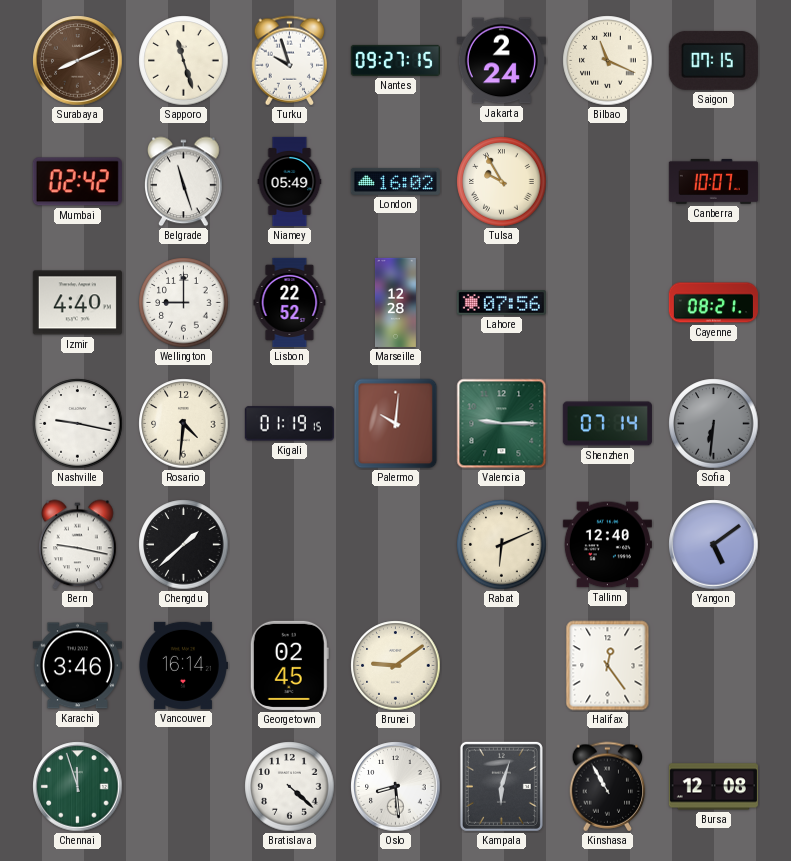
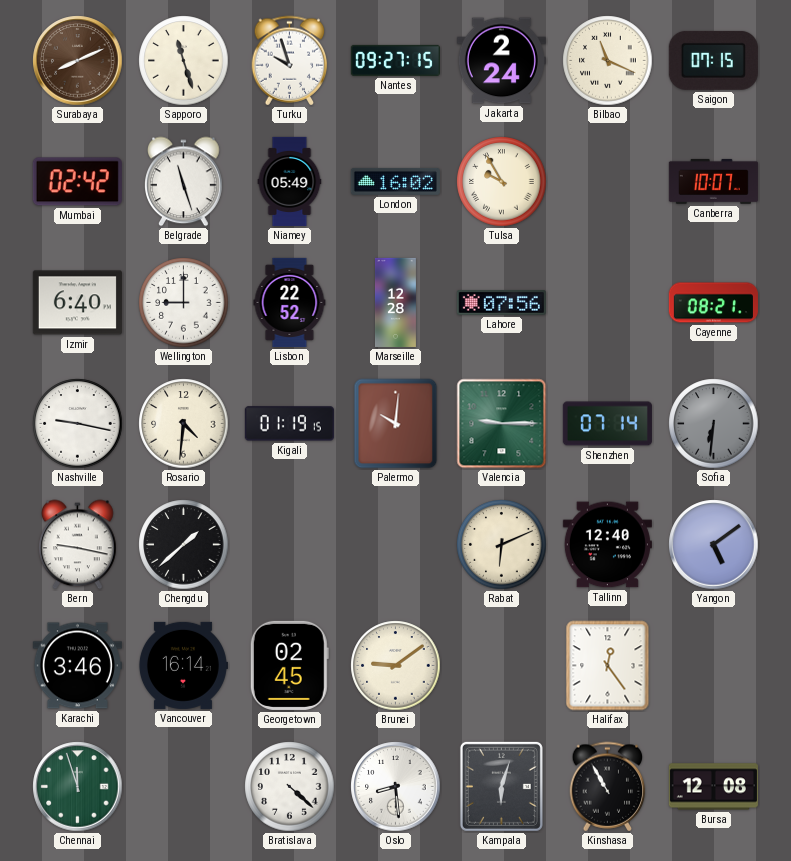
Izmir: 4:40 -> 6:40
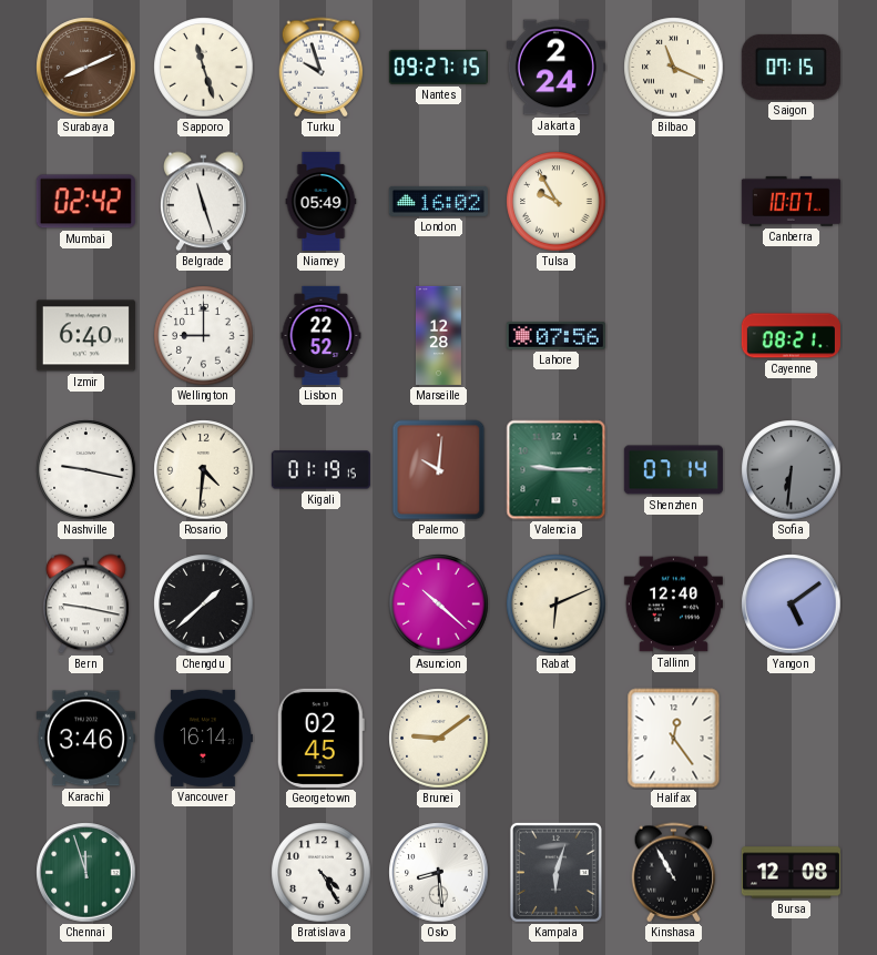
Asuncion: none -> 10:22
Bratislava: 4:22 -> 4:25
